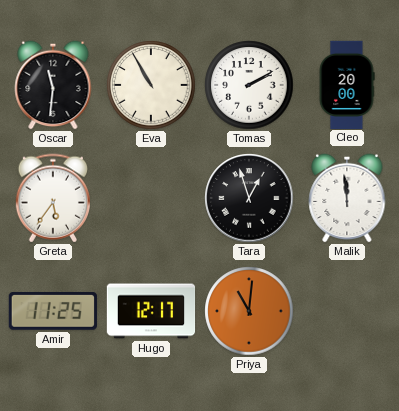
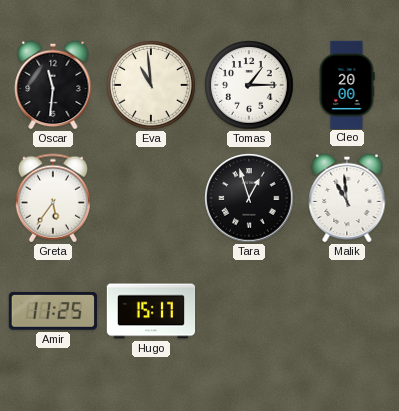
Eva: 10:55 -> 10:59
Tomas: 2:10 -> 1:15
Malik: 11:59 -> 10:59
Hugo: 12:17 -> 15:17
Priya: 11:01 -> none
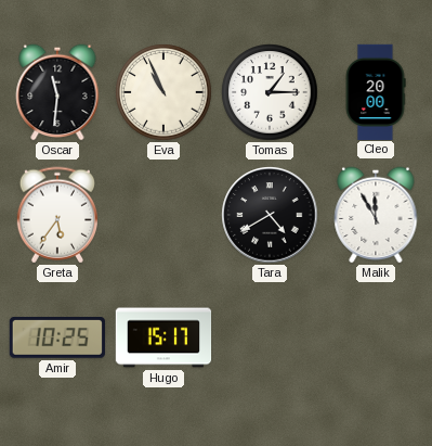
Eva: 10:59 -> 10:56
Tara: 12:57 -> 4:40
Malik: 10:59 -> 11:55
Amir: 11:25 -> 10:25
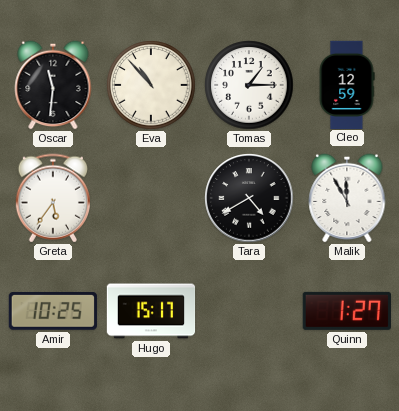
Eva: 10:56 -> 10:53
Cleo: 20:00 -> 12:59
Quinn: none -> 1:27
